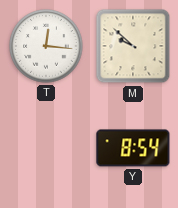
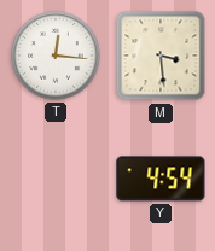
M: 9:52 -> 3:29
Y: 8:54 -> 4:54
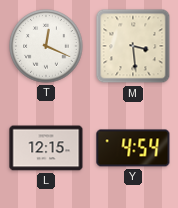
T: 12:16 -> 12:19
L: none -> 12:15
